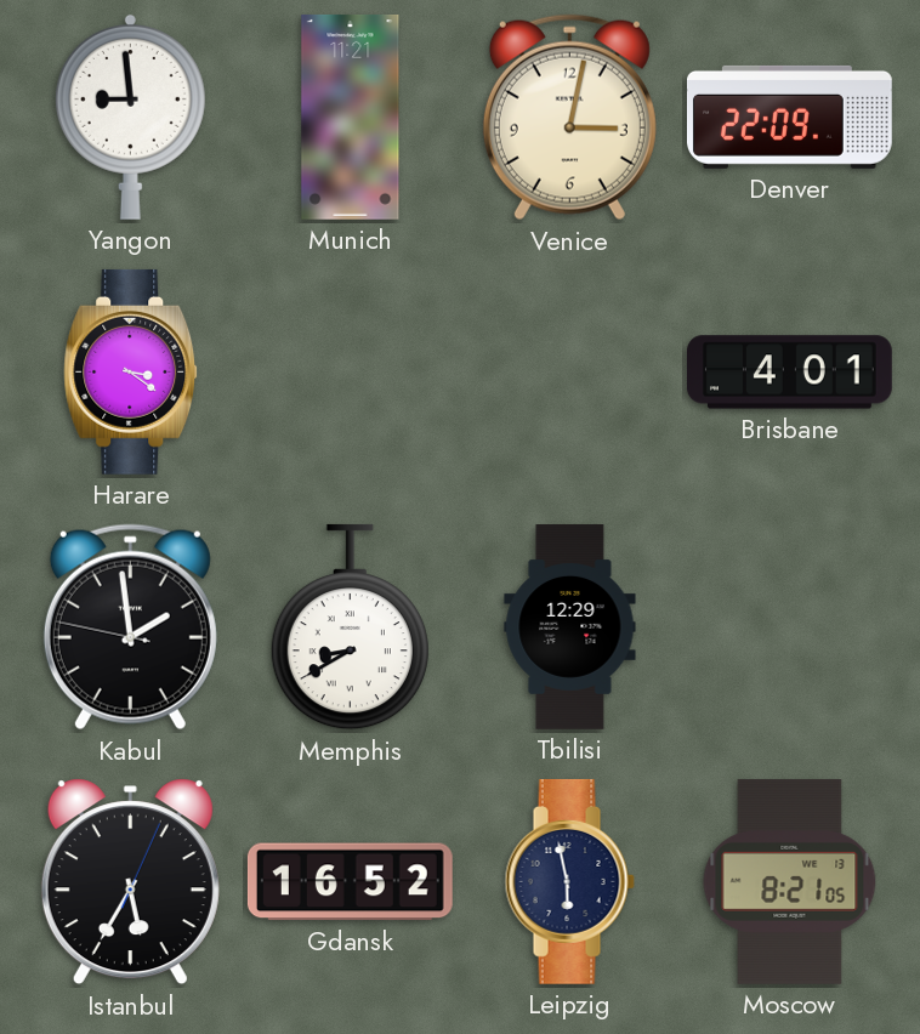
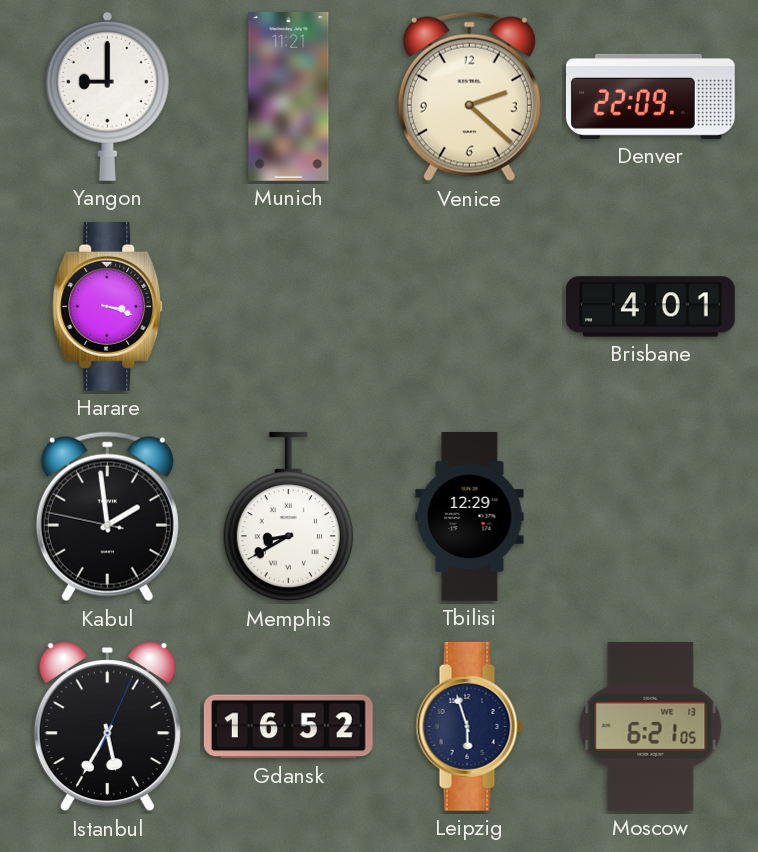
Yangon: 8:59 -> 9:00
Venice: 3:02 -> 2:22
Harare: 3:21 -> 3:18
Leipzig: 5:58 -> 5:57
Moscow: 8:21 -> 6:21
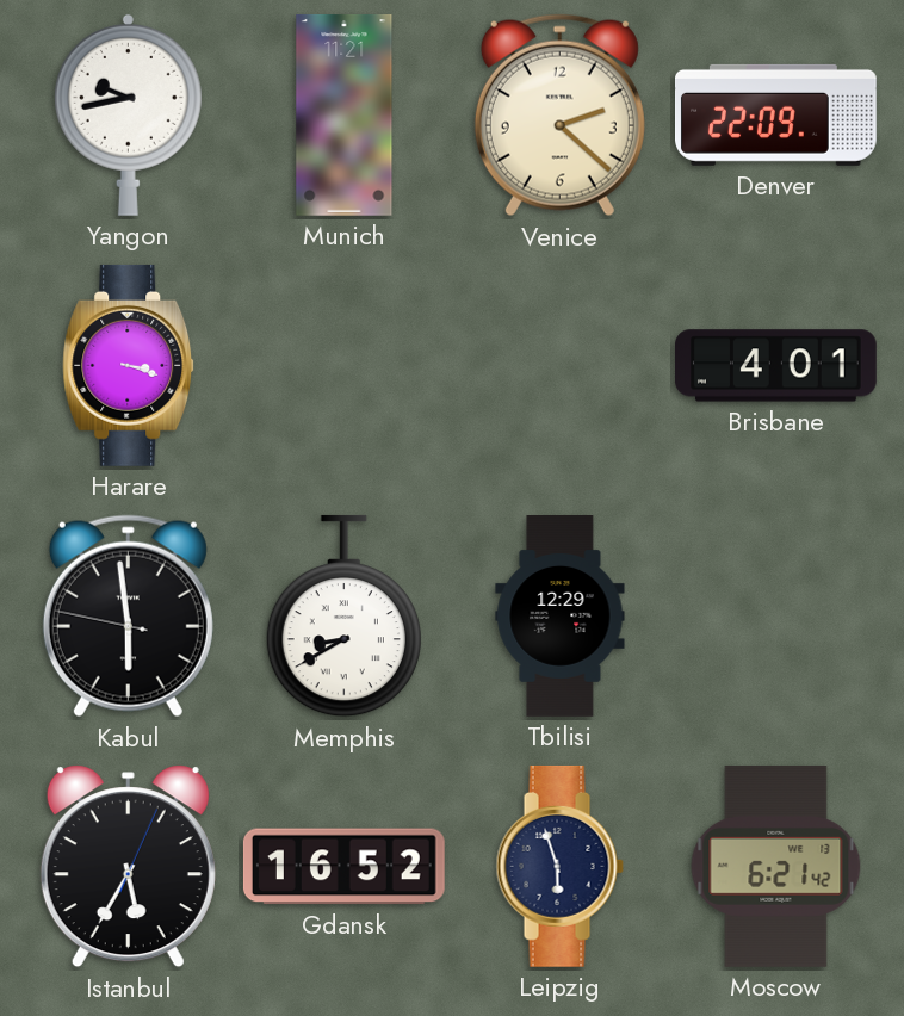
Yangon: 9:00 -> 9:43
Kabul: 1:58 -> 5:58
Moscow: 6:21:05 -> 6:21:42
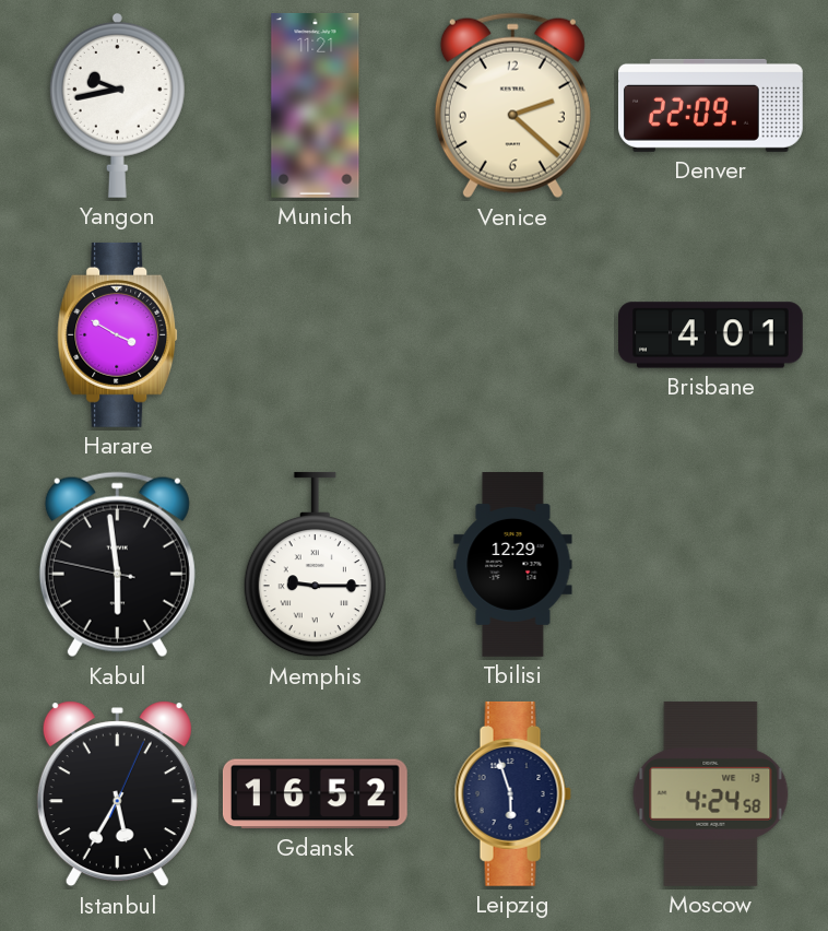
Harare: 3:18 -> 3:50
Memphis: 8:40 -> 9:15
Moscow: 6:21 -> 4:24
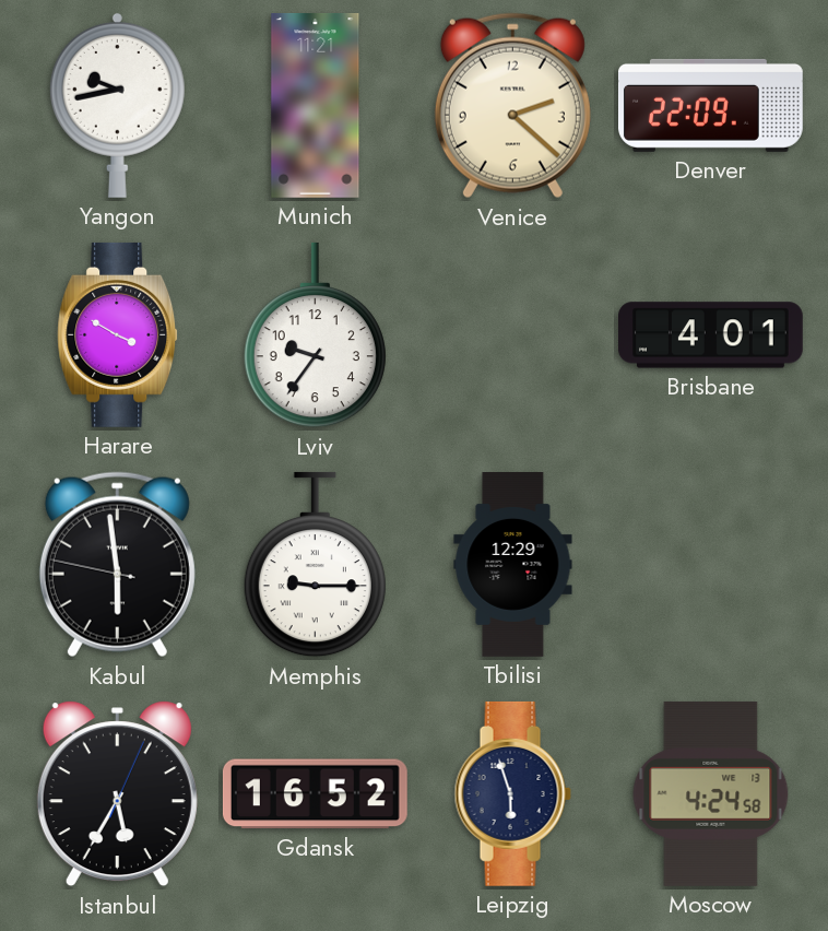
Lviv: none -> 9:36
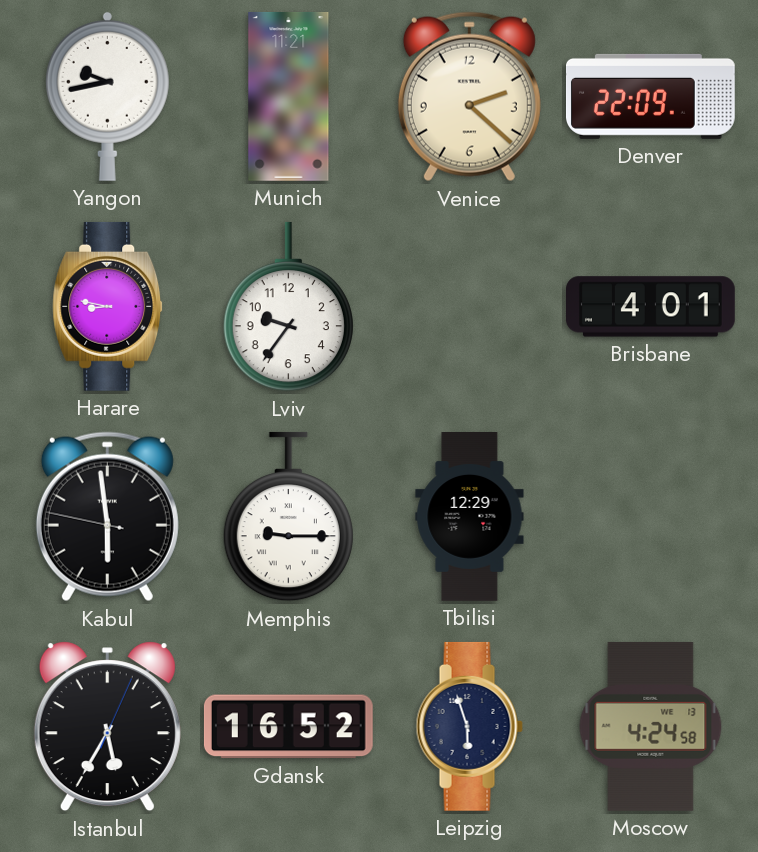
Harare: 3:50 -> 8:47
